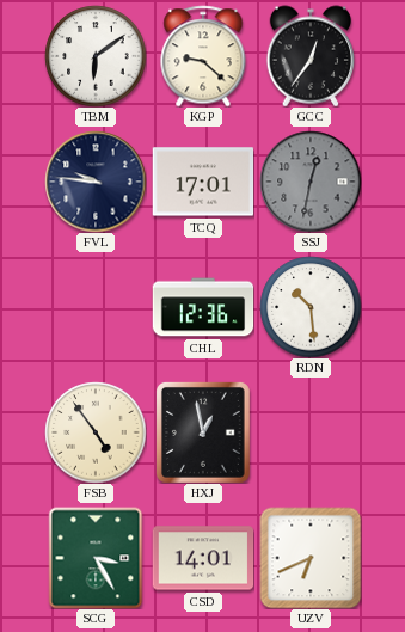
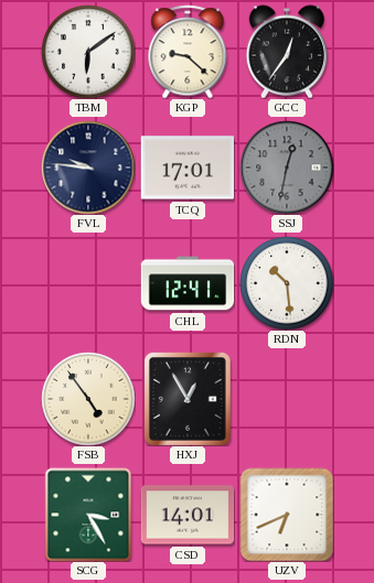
CHL: 12:36 -> 12:41
HXJ: 12:58 -> 12:55
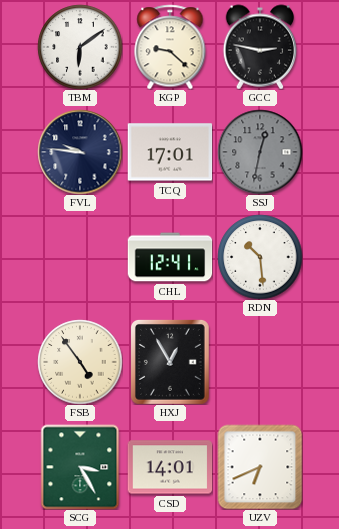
GCC: 12:36 -> 2:47
